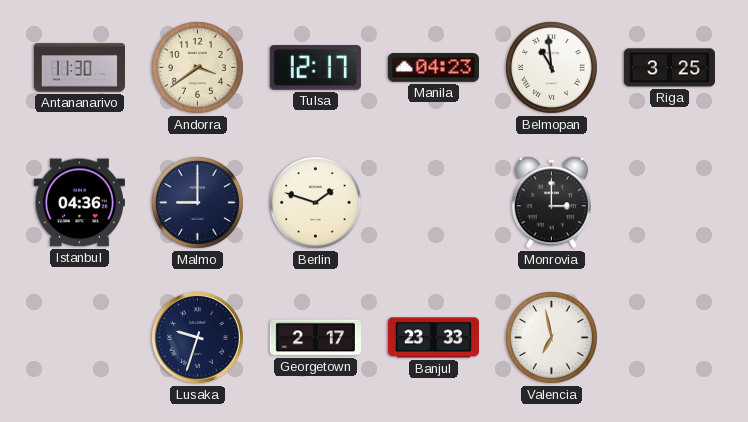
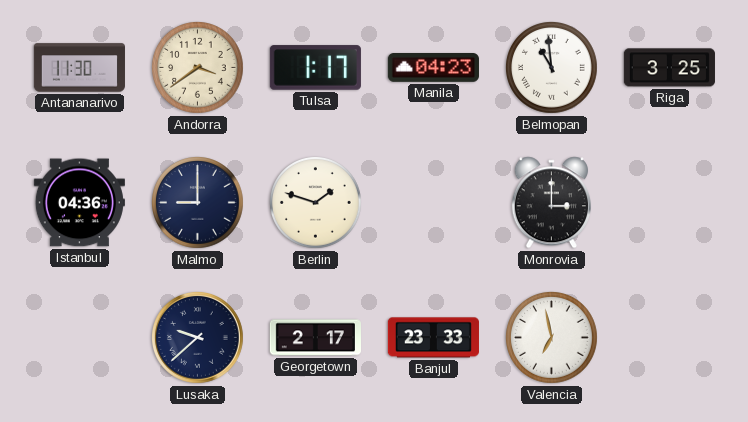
Tulsa: 12:17 -> 1:17
Lusaka: 9:33 -> 9:38
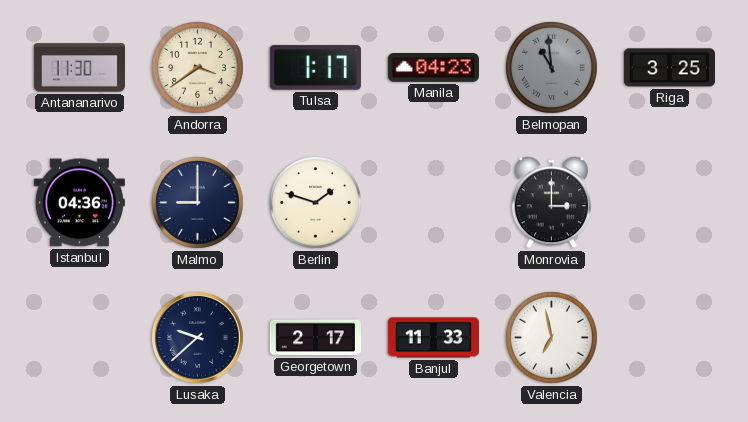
Belmopan dial: white -> grey
Banjul: 23:33 -> 11:33
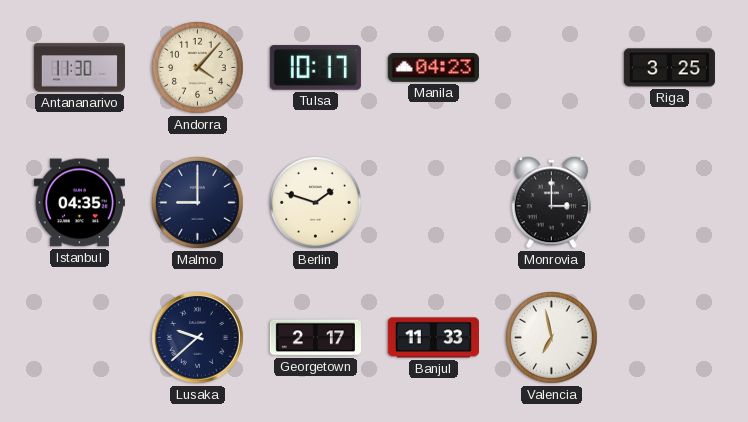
Andorra: 3:39 -> 4:07
Tulsa: 1:17 -> 10:17
Belmopan: 10:59 -> none
Istanbul: 04:36 -> 04:35
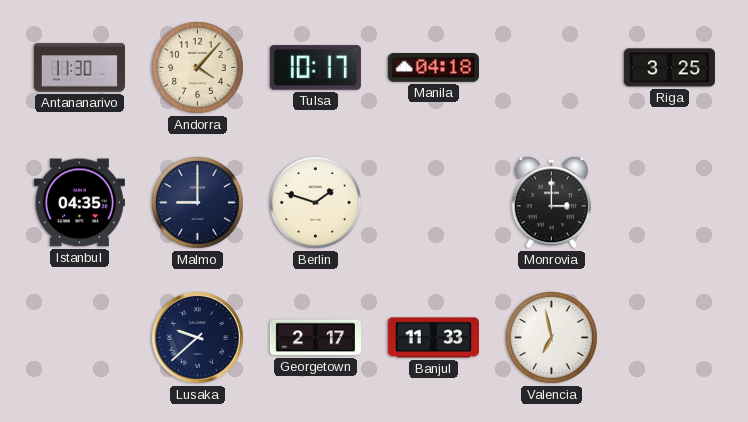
Manila: 04:23 -> 04:18
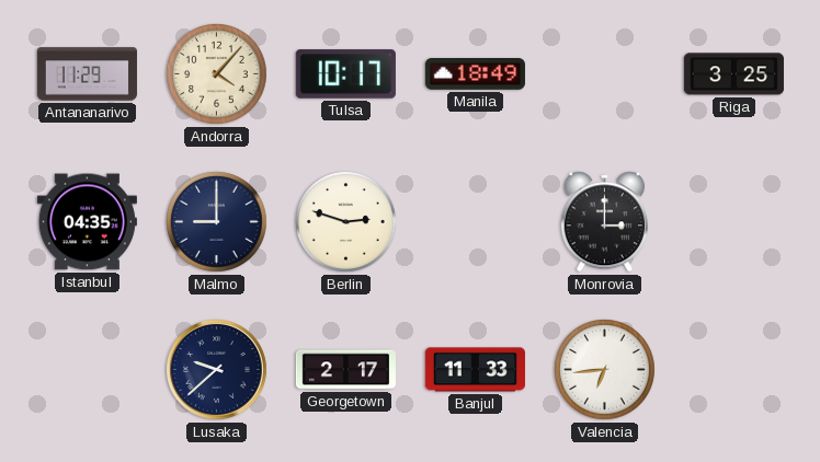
Antananarivo: 11:30 -> 11:29
Manila: 04:18 -> 18:49
Berlin: 1:48 -> 2:48
Valencia: 6:58 -> 6:44
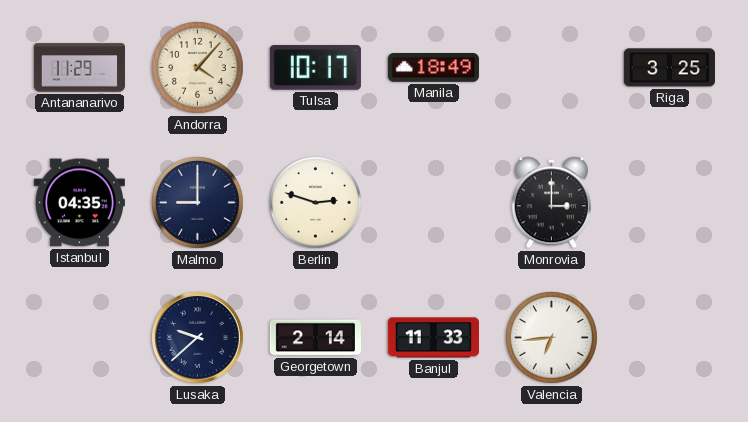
Georgetown: 2:17 -> 2:14
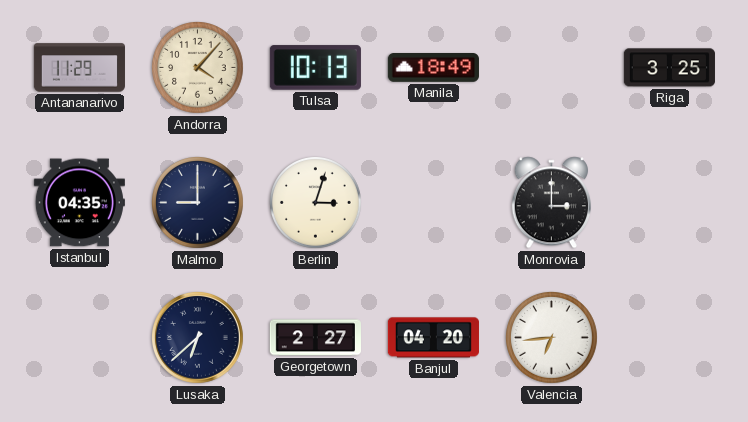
Tulsa: 10:17 -> 10:13
Berlin: 2:48 -> 3:03
Lusaka: 9:38 -> 6:38
Georgetown: 2:14 -> 2:27
Banjul: 11:33 -> 04:20
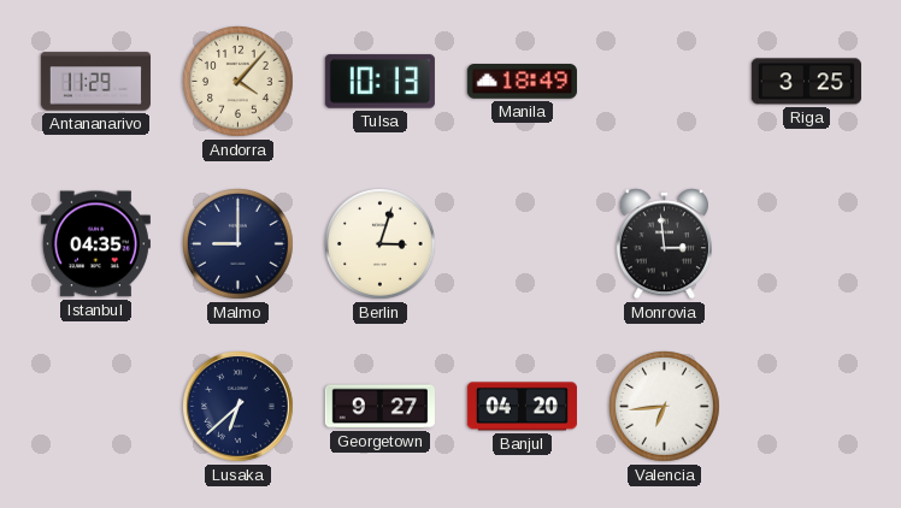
Monrovia: 3:00 -> 2:59
Georgetown: 2:27 -> 9:27
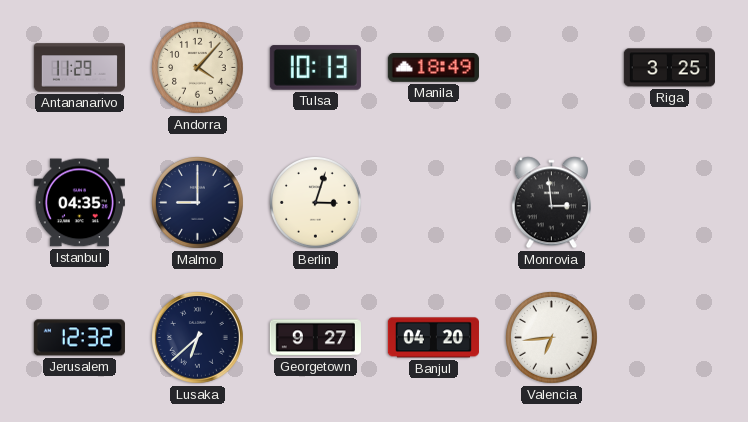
Jerusalem: none -> 12:32
